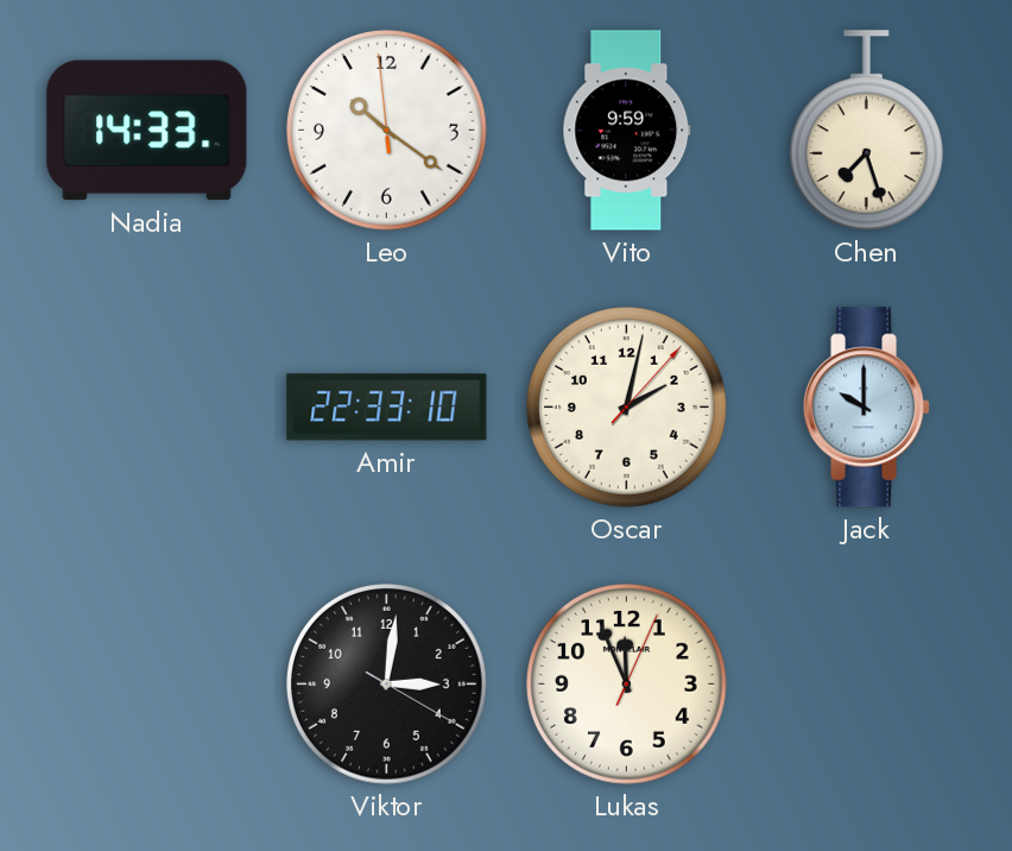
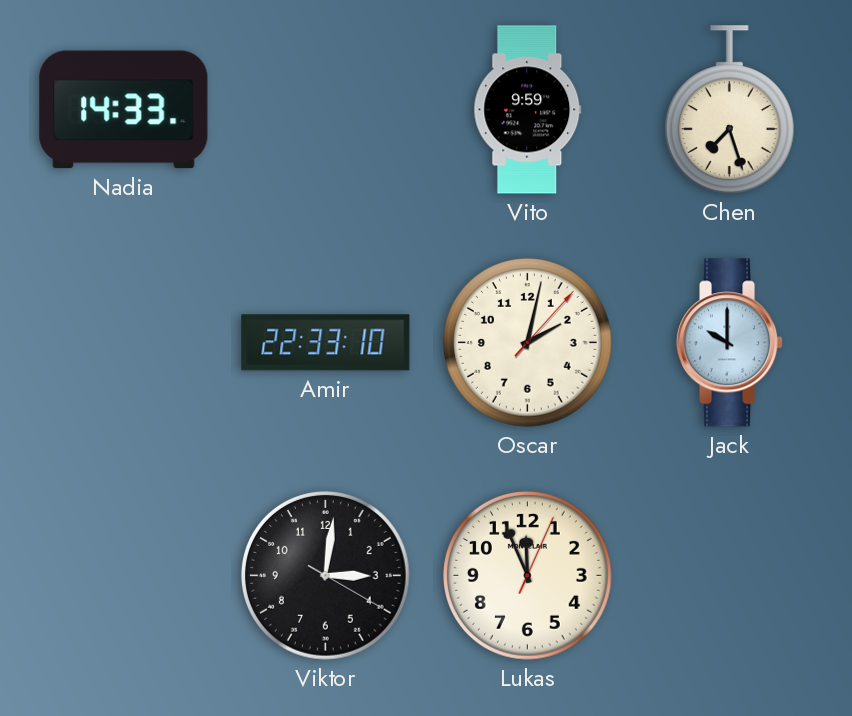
Leo: 10:20 -> none
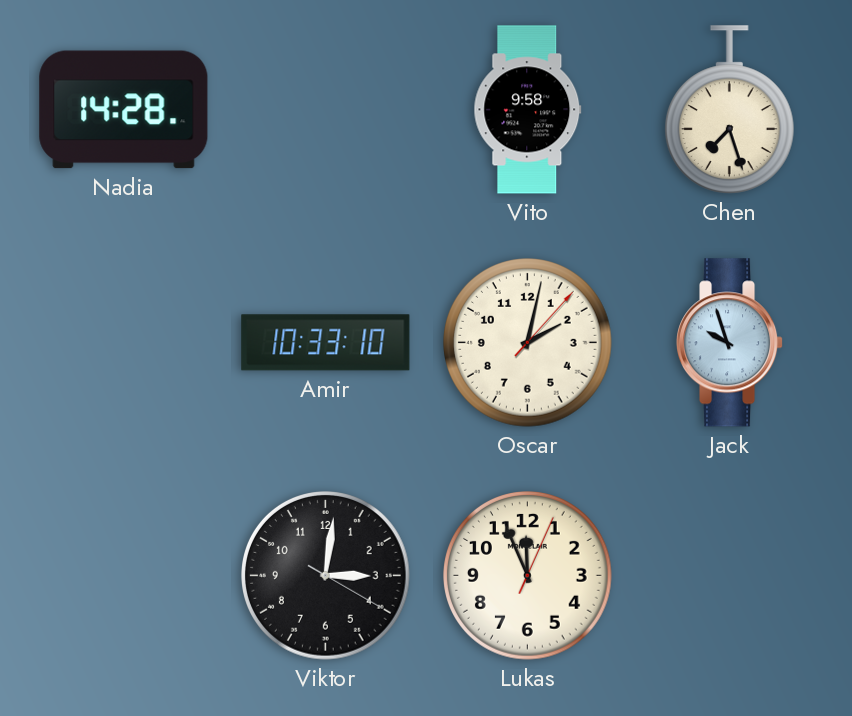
Nadia: 14:33 -> 14:28
Vito: 9:59 -> 9:58
Amir: 22:33 -> 10:33
Jack: 10:00 -> 9:57
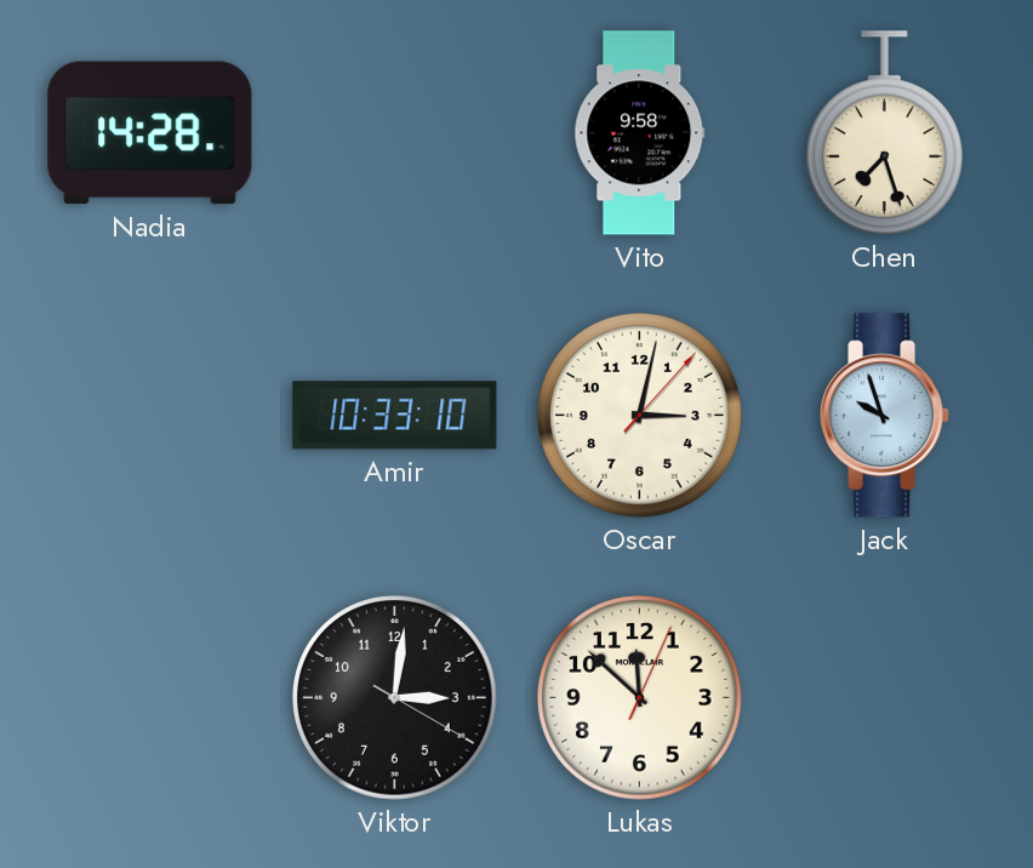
Oscar: 2:02 -> 3:02
Lukas: 11:56 -> 11:52
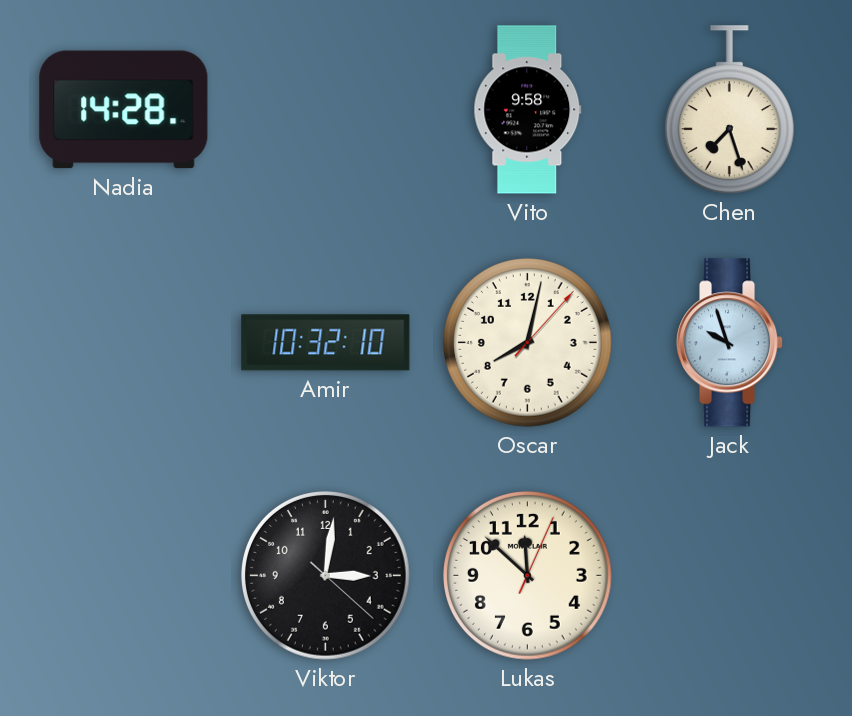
Amir: 10:33 -> 10:32
Oscar: 3:02 -> 8:02
Viktor: 3:01:20 -> 3:01:22
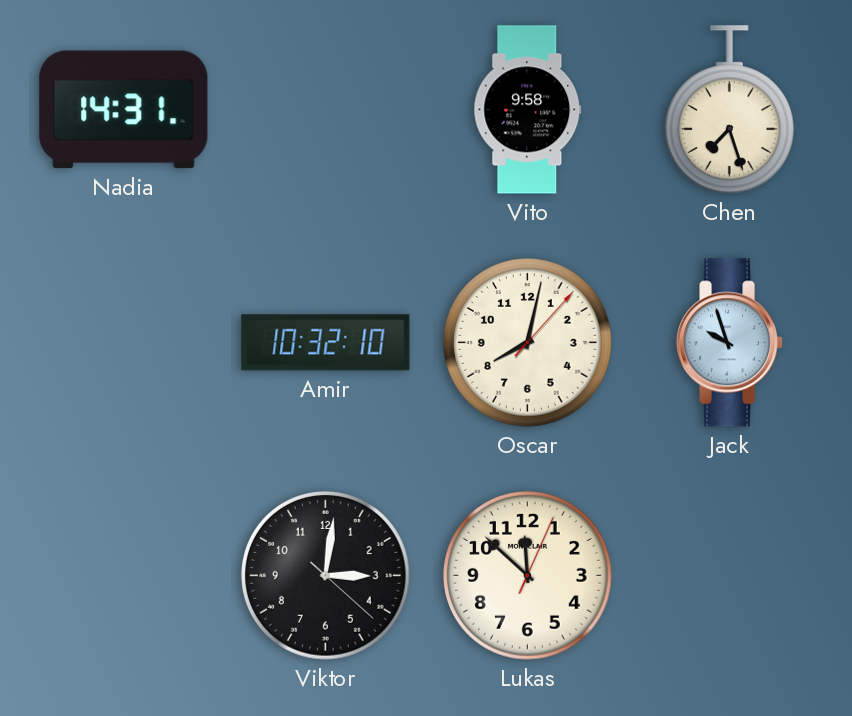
Nadia: 14:28 -> 14:31
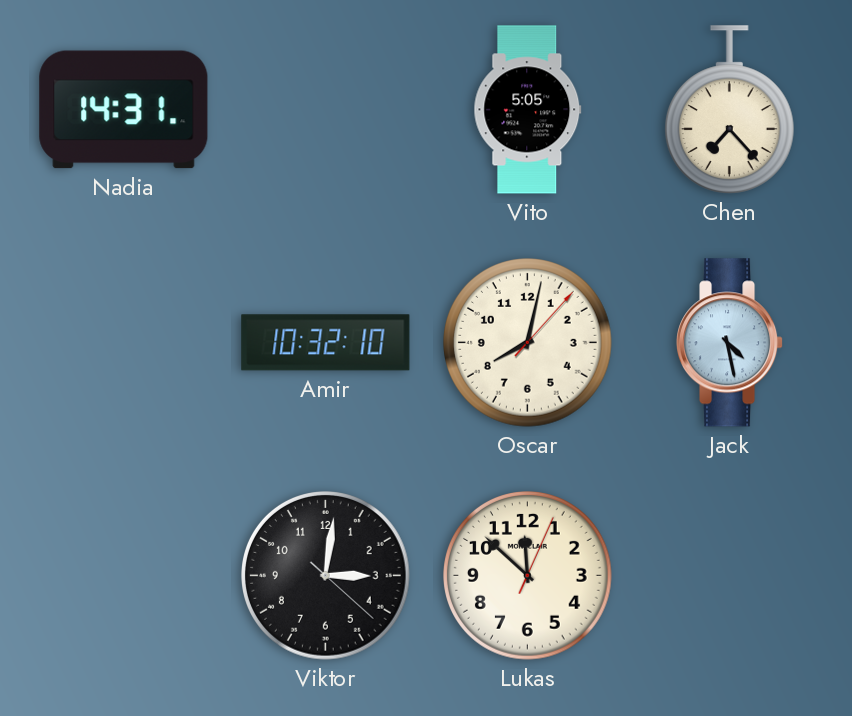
Vito: 9:58 -> 5:05
Chen: 7:27 -> 7:23
Jack: 9:57 -> 4:28
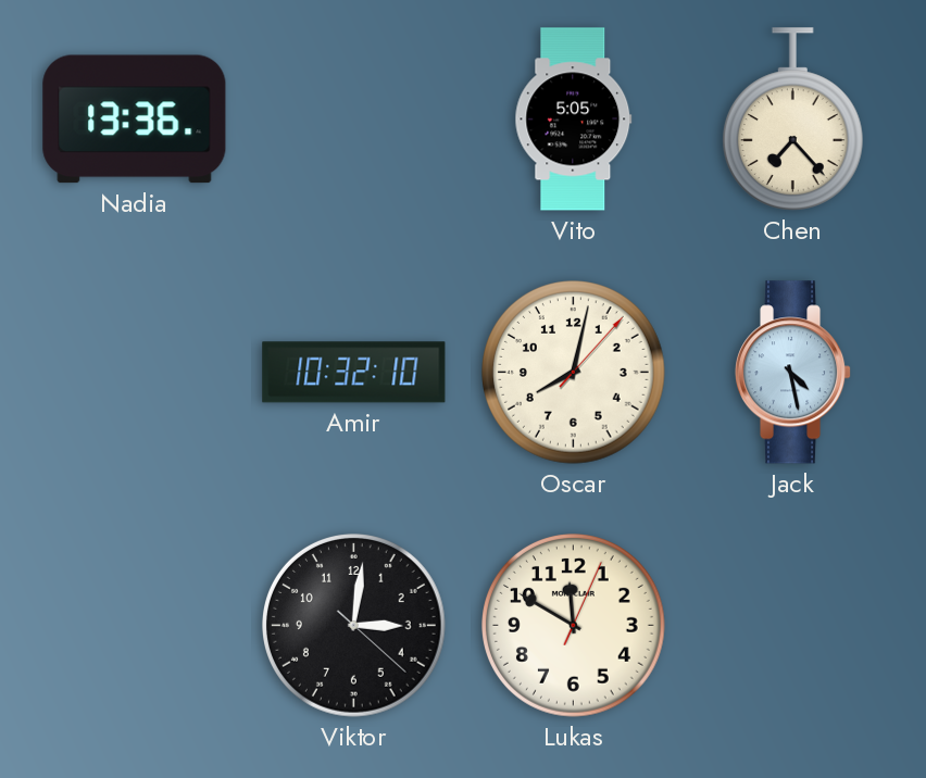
Nadia: 14:31 -> 13:36
Lukas: 11:52 -> 11:50
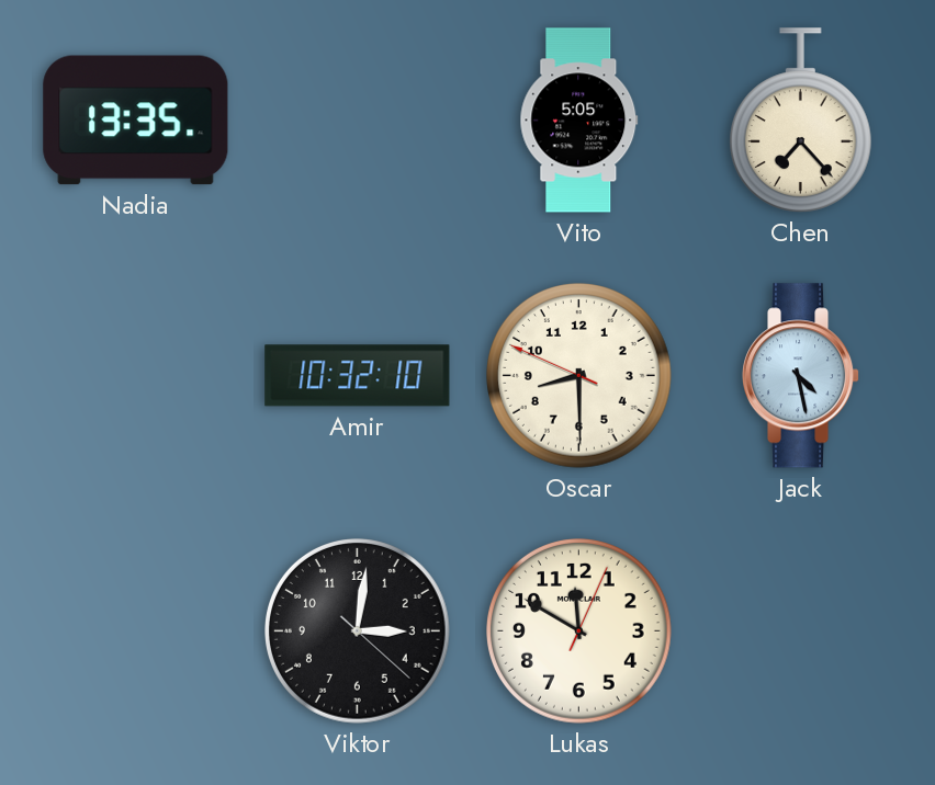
Nadia: 13:36 -> 13:35
Oscar: 8:02 -> 8:29
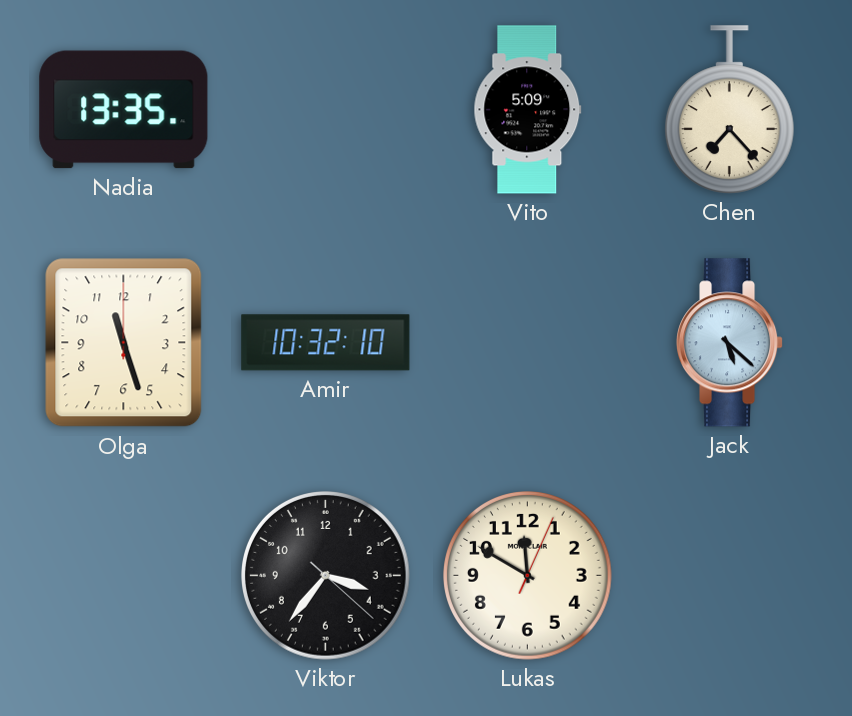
Vito: 5:05 -> 5:09
Olga: none -> 11:27
Oscar: 8:29 -> none
Jack: 4:28 -> 5:22
Viktor: 3:01 -> 3:36
